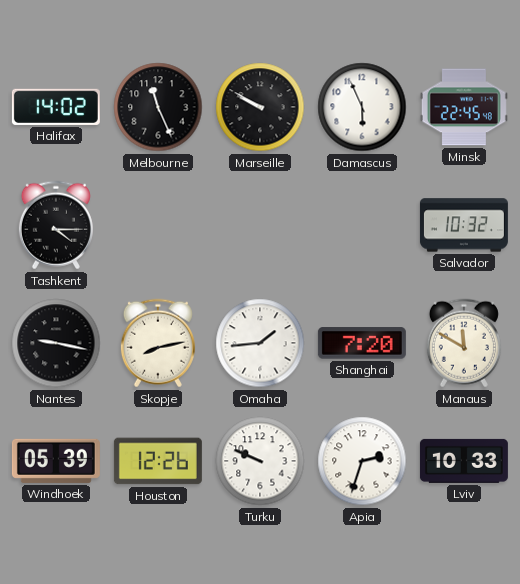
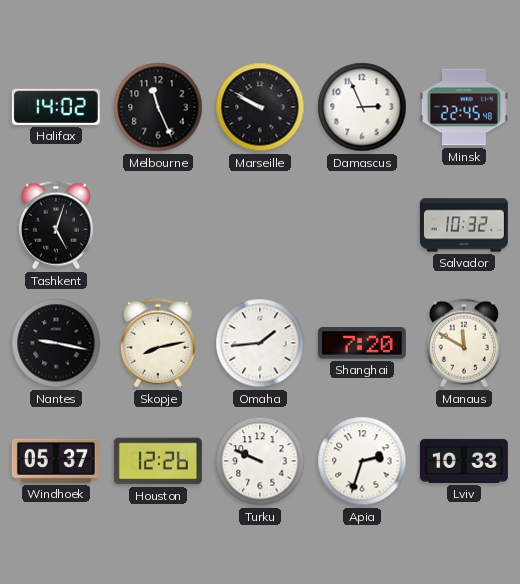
Damascus: 5:56 -> 2:56
Tashkent: 4:15 -> 5:03
Windhoek: 05:39 -> 05:37
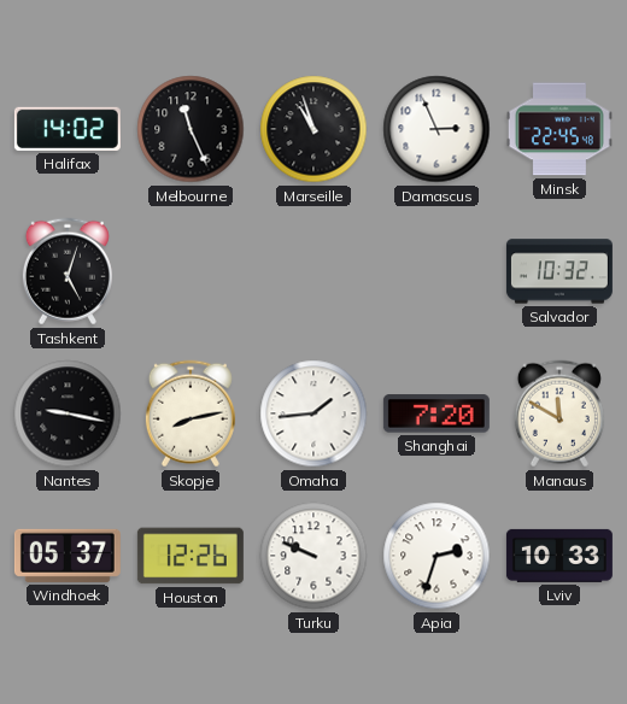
Marseille: 9:50 -> 10:57
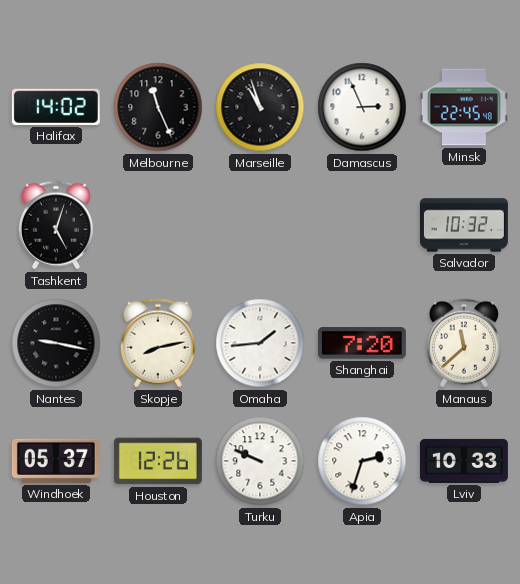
Manaus: 11:50 -> 11:38
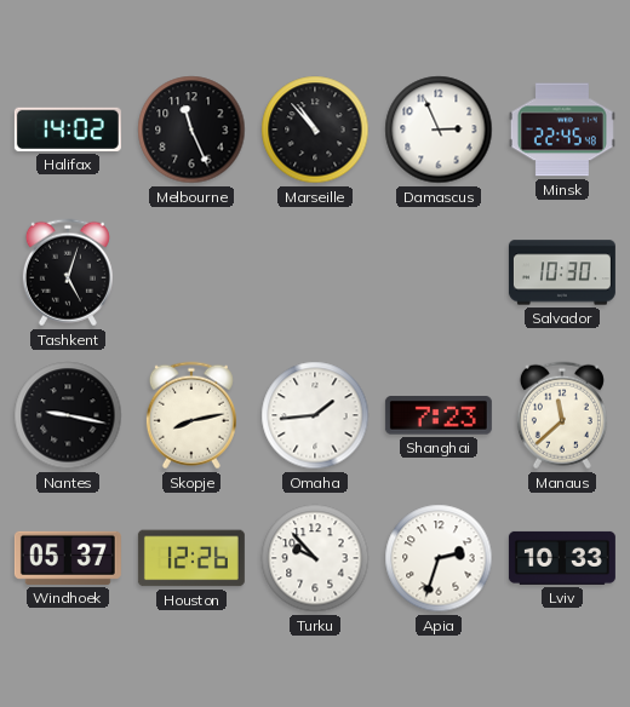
Marseille: 10:57 -> 10:53
Salvador: 10:32 -> 10:30
Shanghai: 7:20 -> 7:23
Turku: 9:49 -> 9:53
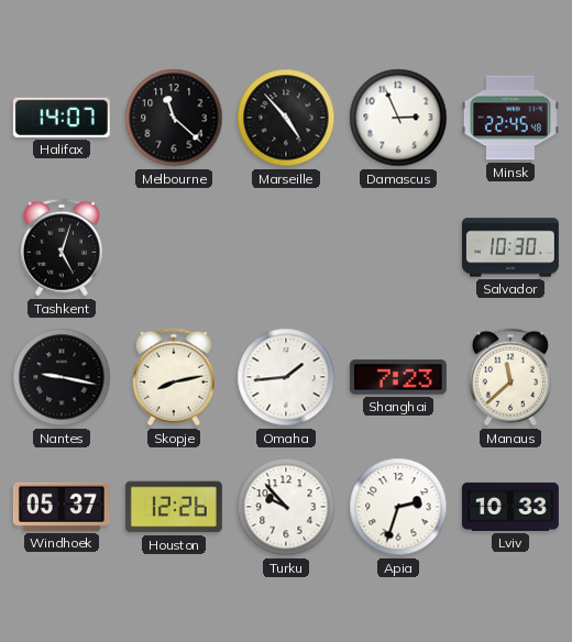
Halifax: 14:02 -> 14:07
Melbourne: 11:26 -> 11:22
Marseille: 10:53 -> 4:53
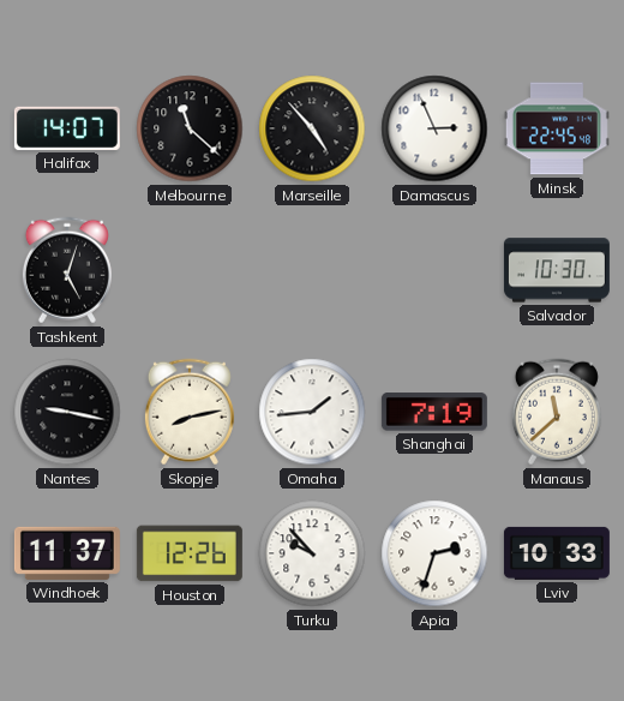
Shanghai: 7:23 -> 7:19
Windhoek: 05:37 -> 11:37
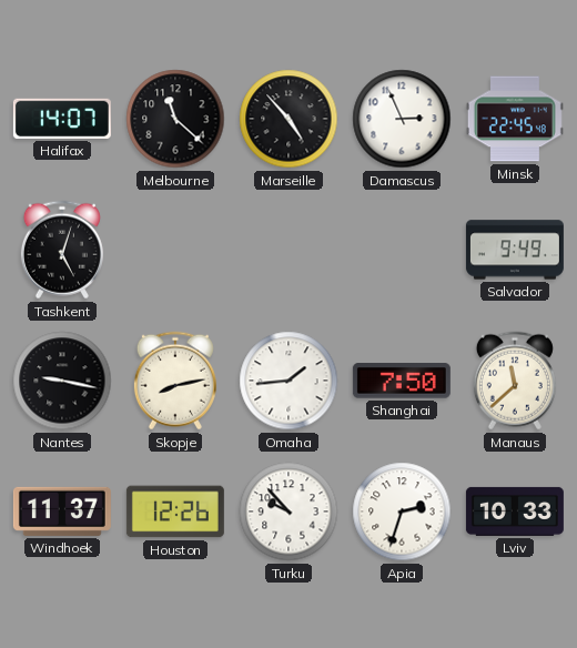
Salvador: 10:30 -> 9:49
Shanghai: 7:19 -> 7:50
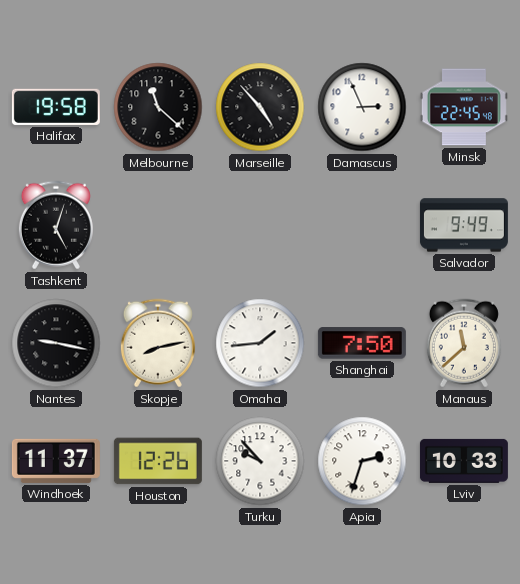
Halifax: 14:07 -> 19:58
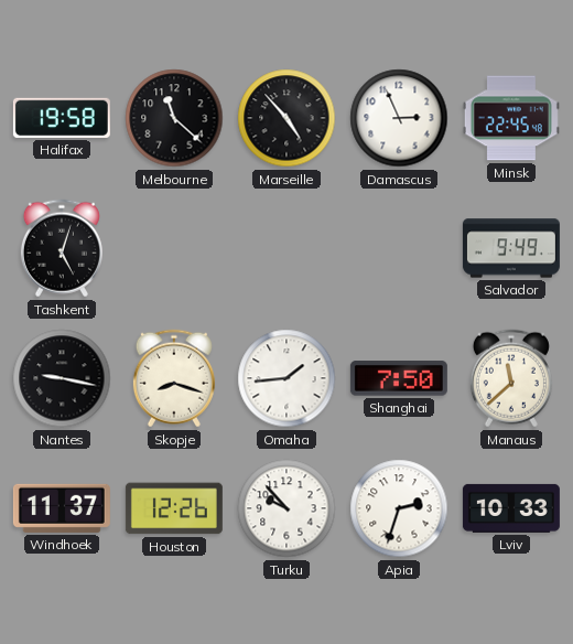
Skopje: 8:13 -> 8:18
